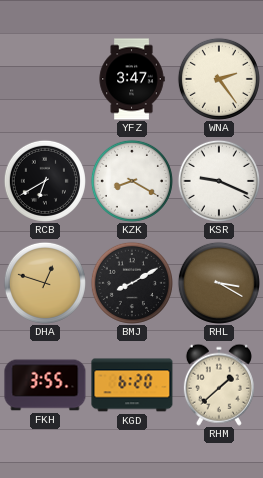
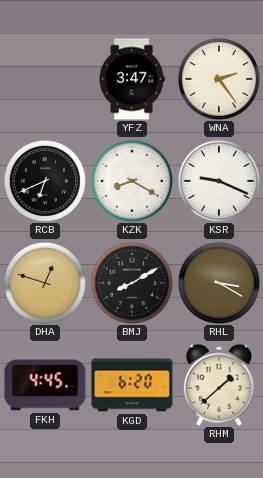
RCB: 6:40 -> 6:41
FKH: 3:55 -> 4:45
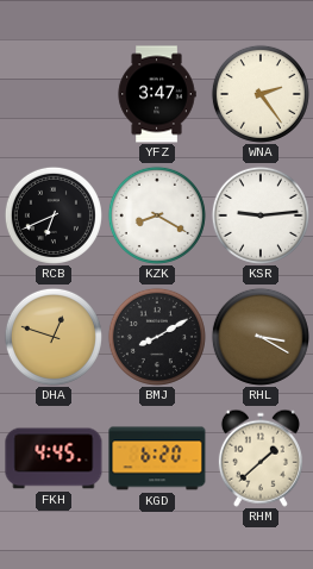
KSR: 9:19 -> 9:14
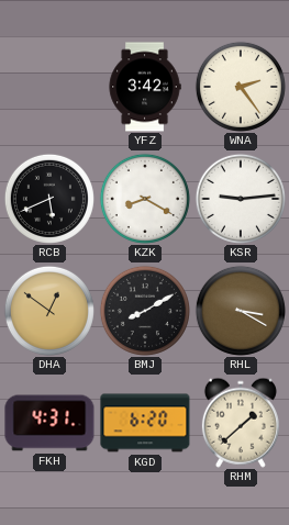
YFZ: 3:47 -> 3:42
RCB: 6:41 -> 5:41
DHA: 12:48 -> 12:51
FKH: 4:45 -> 4:31
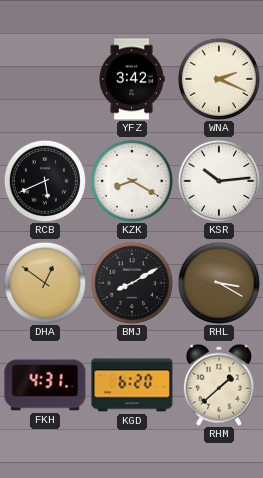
WNA: 2:24 -> 2:19
KSR: 9:14 -> 10:14
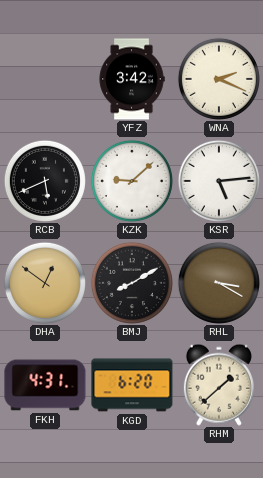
KZK: 8:20 -> 9:08
KSR: 10:14 -> 5:14
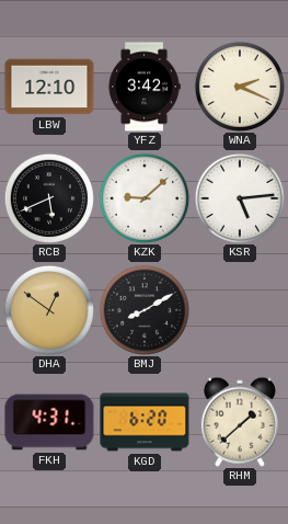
LBW: none -> 12:10
RHL: 3:20 -> none
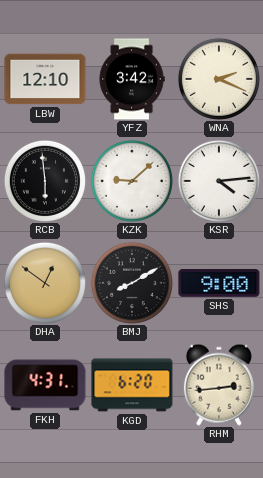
RCB: 5:41 -> 5:59
KSR: 5:14 -> 4:14
SHS: none -> 9:00
RHM: 1:38 -> 2:44
